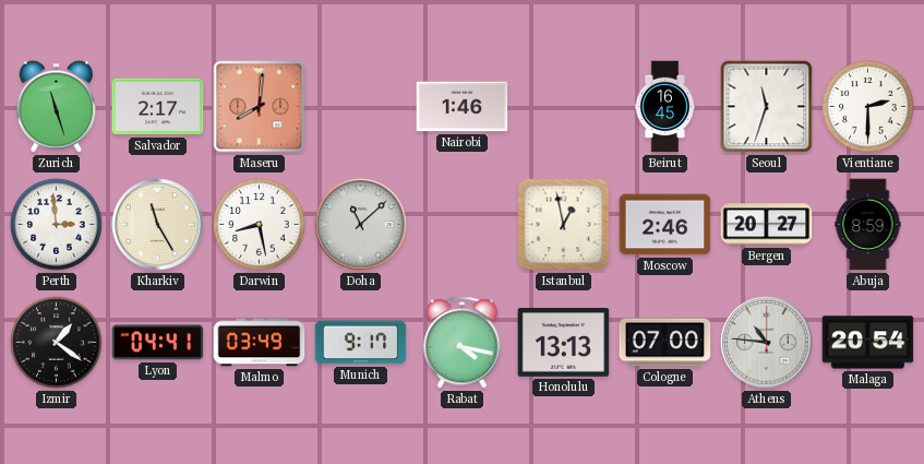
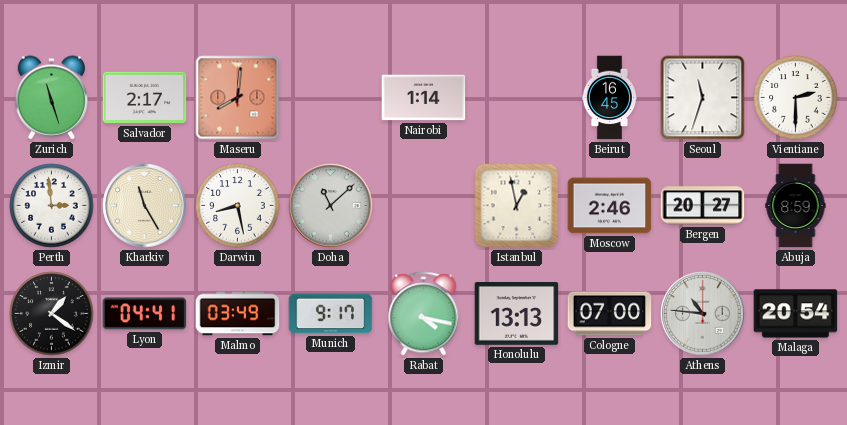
Nairobi: 1:46 -> 1:14
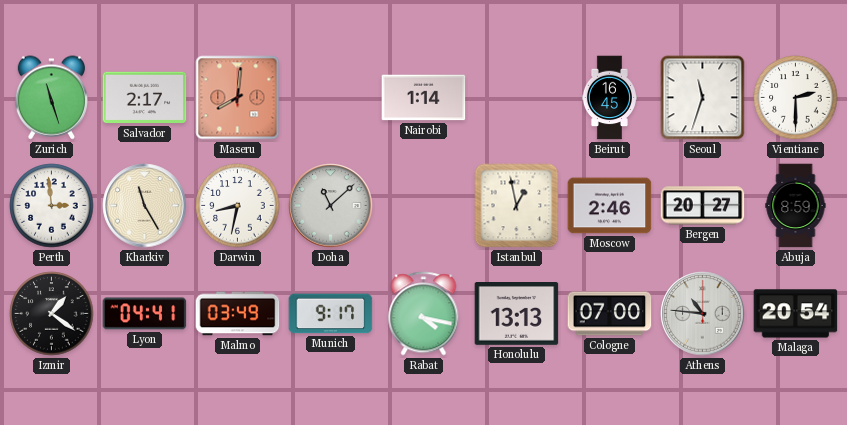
Darwin: 8:28 -> 8:32
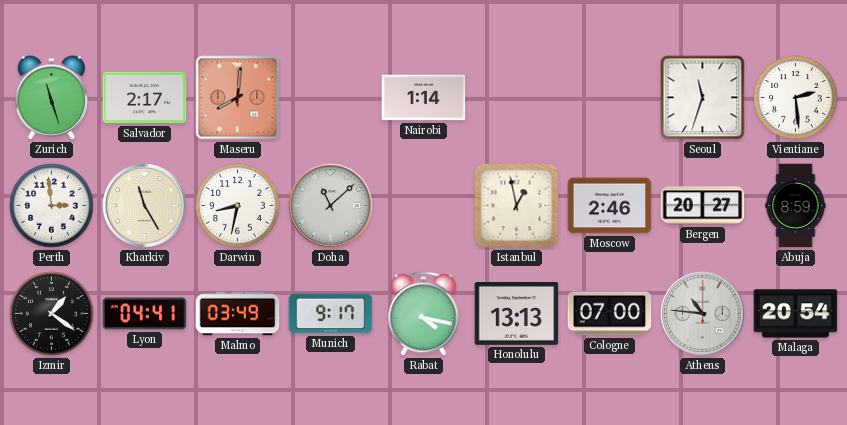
Beirut: 16:45 -> none
Vientiane: 2:30 -> 2:29
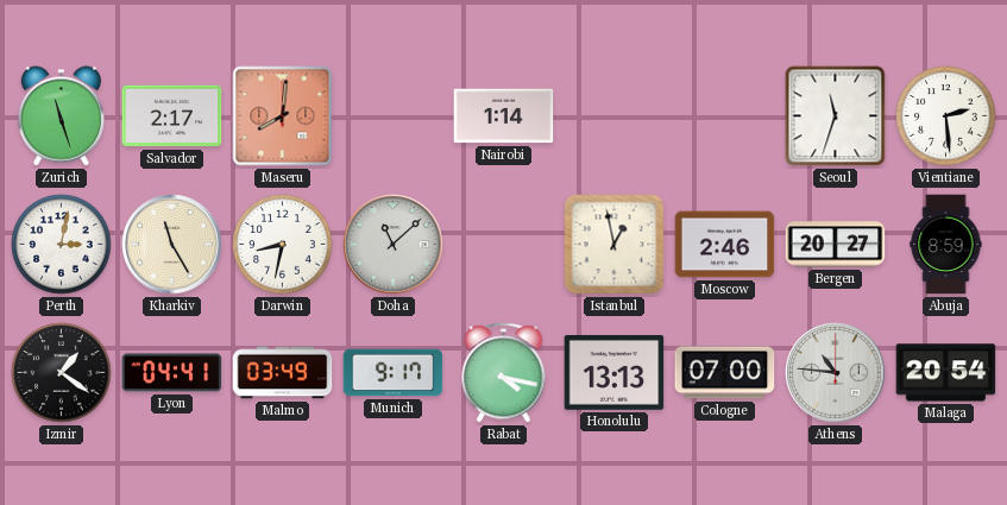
Perth: 2:59 -> 3:02
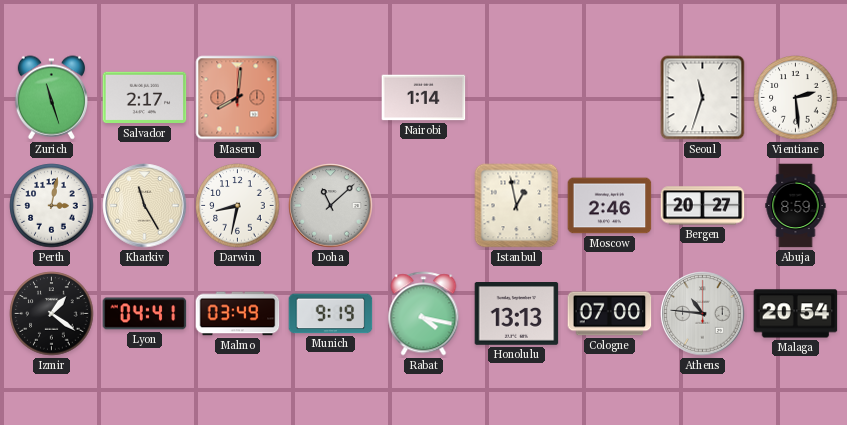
Munich: 9:17 -> 9:19
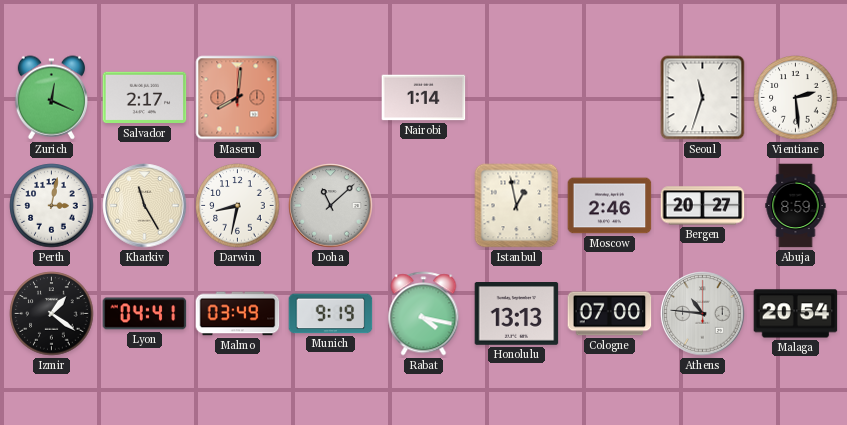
Zurich: 11:27 -> 12:19
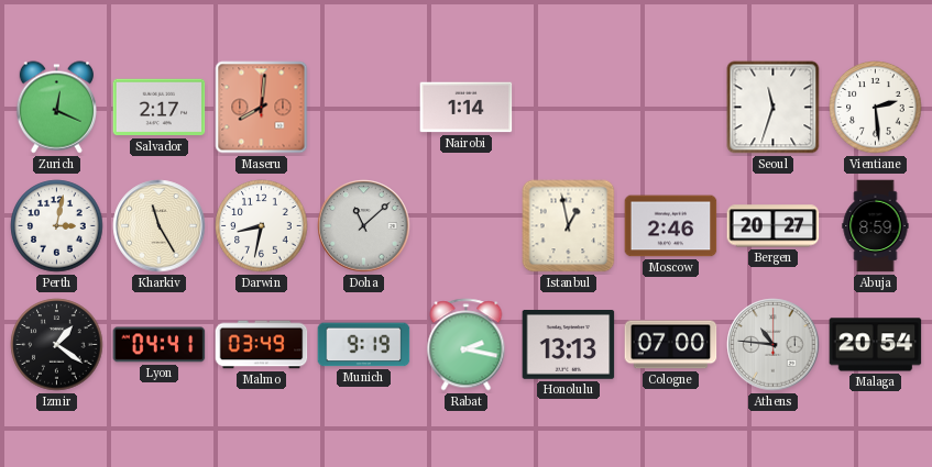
Rabat: 4:17 -> 2:17
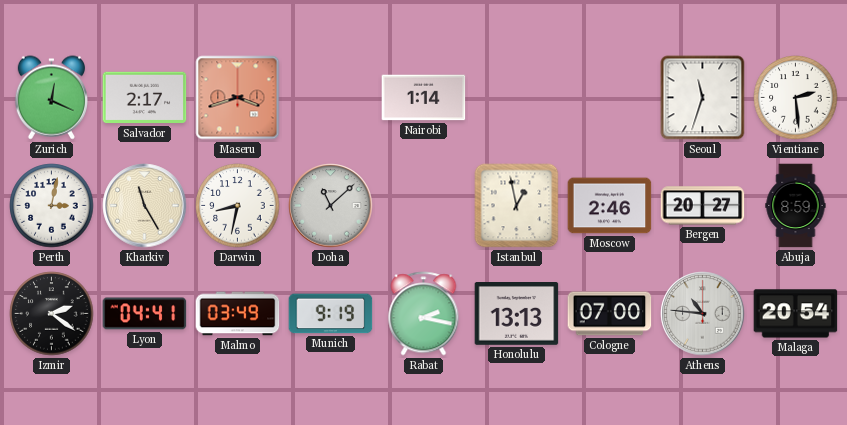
Maseru: 8:01 -> 3:42
Izmir: 1:21 -> 2:21
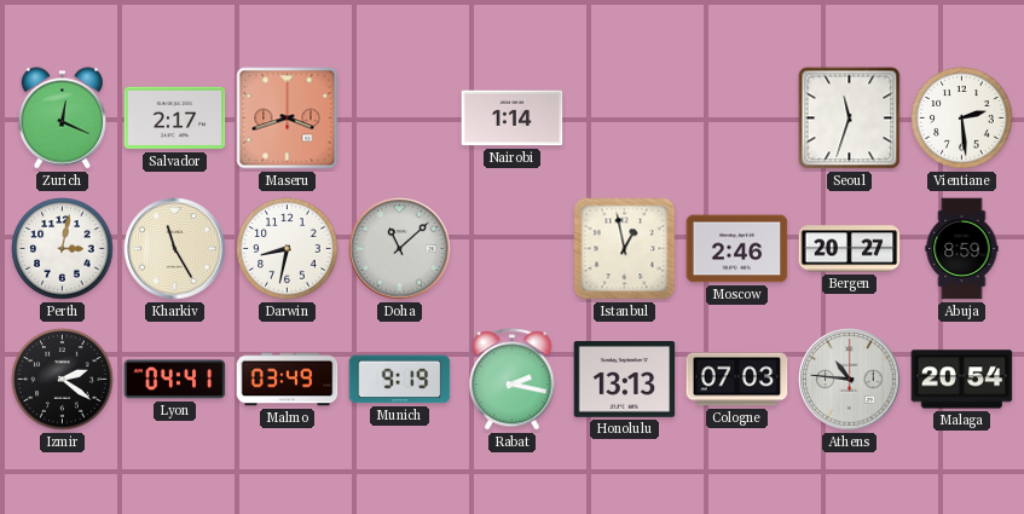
Cologne: 07:00 -> 07:03
